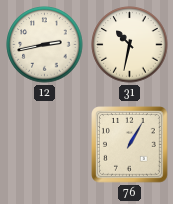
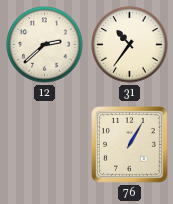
12: 2:43 -> 2:38
31: 10:32 -> 10:36
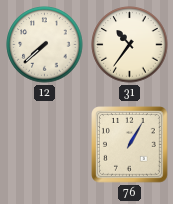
12: 2:38 -> 7:38
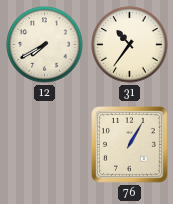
12: 7:38 -> 7:40
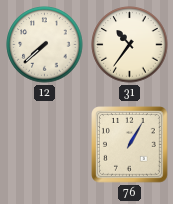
12: 7:40 -> 7:38
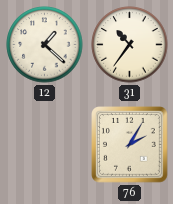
12: 7:38 -> 1:22
76: 1:05 -> 2:05
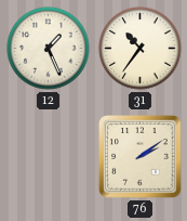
12: 1:22 -> 1:26
76: 2:05 -> 2:09
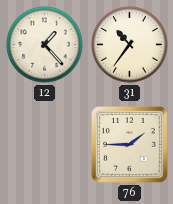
12: 1:26 -> 1:23
76: 2:09 -> 1:45
